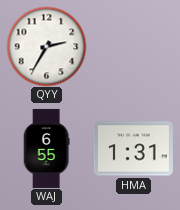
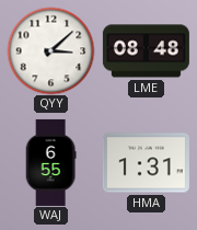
QYY: 2:35 -> 3:08
LME: none -> 08:48
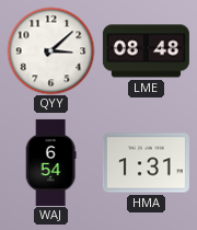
WAJ: 6:55 -> 6:54
